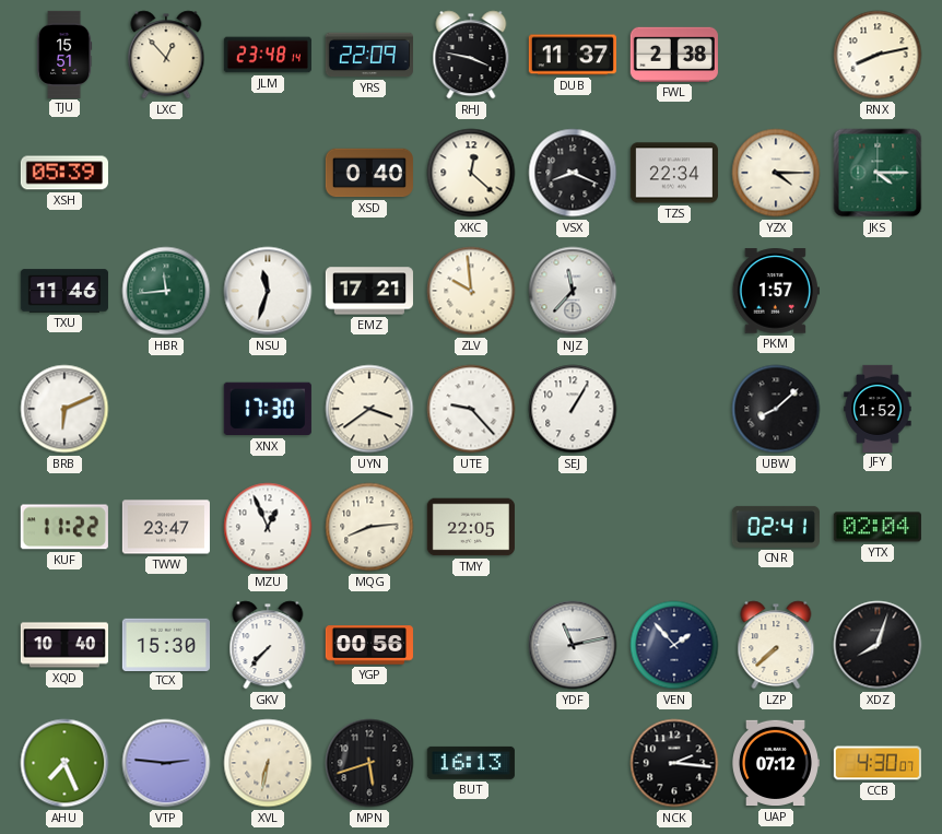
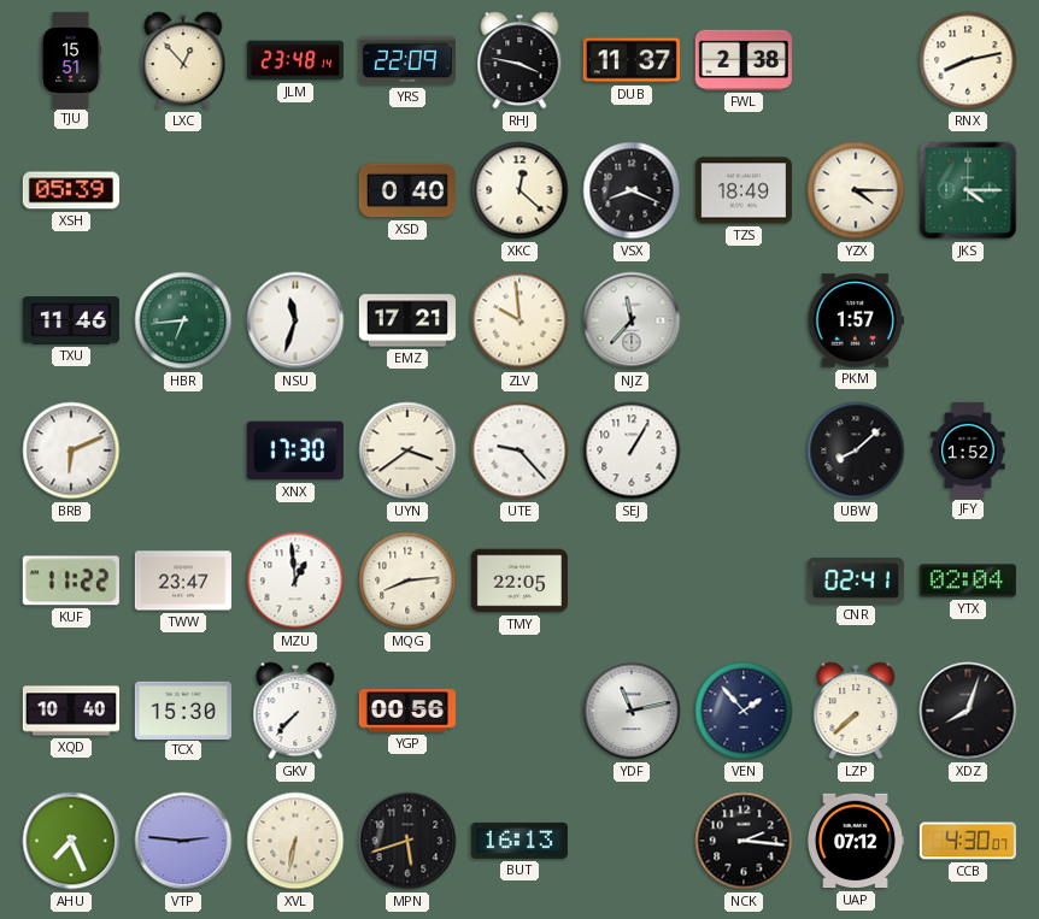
TZS: 22:34 -> 18:49
HBR: 11:44 -> 6:44
MZU: 12:56 -> 12:59
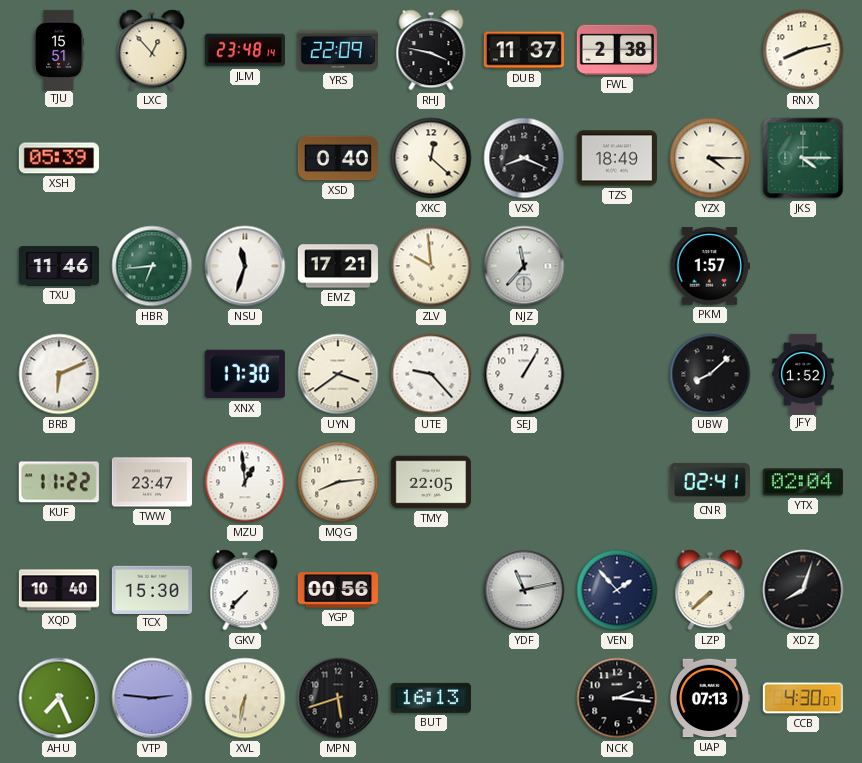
UAP: 07:12 -> 07:13
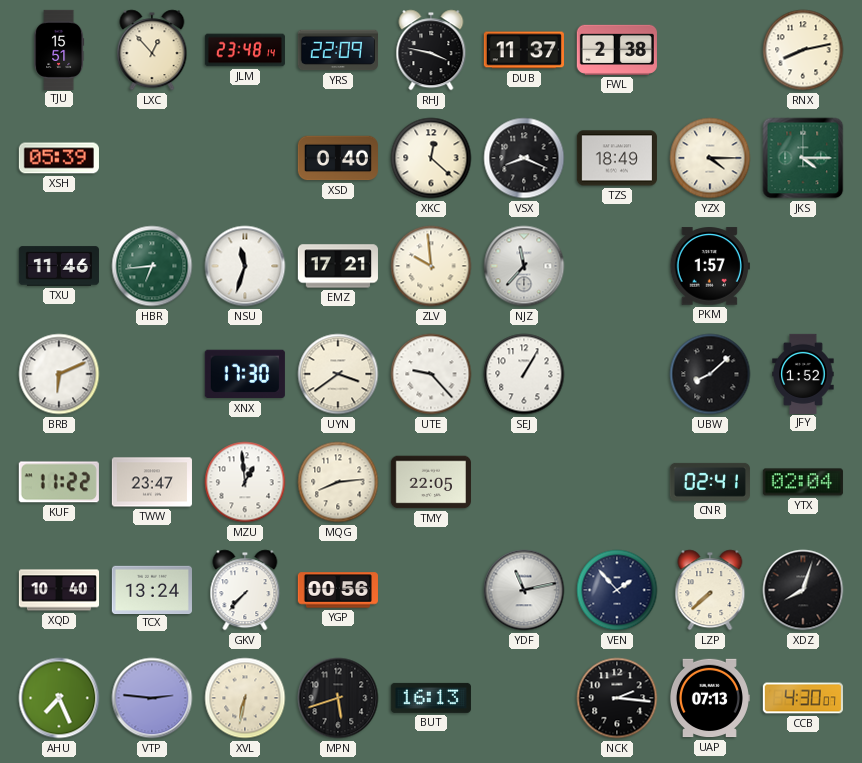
TCX: 15:30 -> 13:24
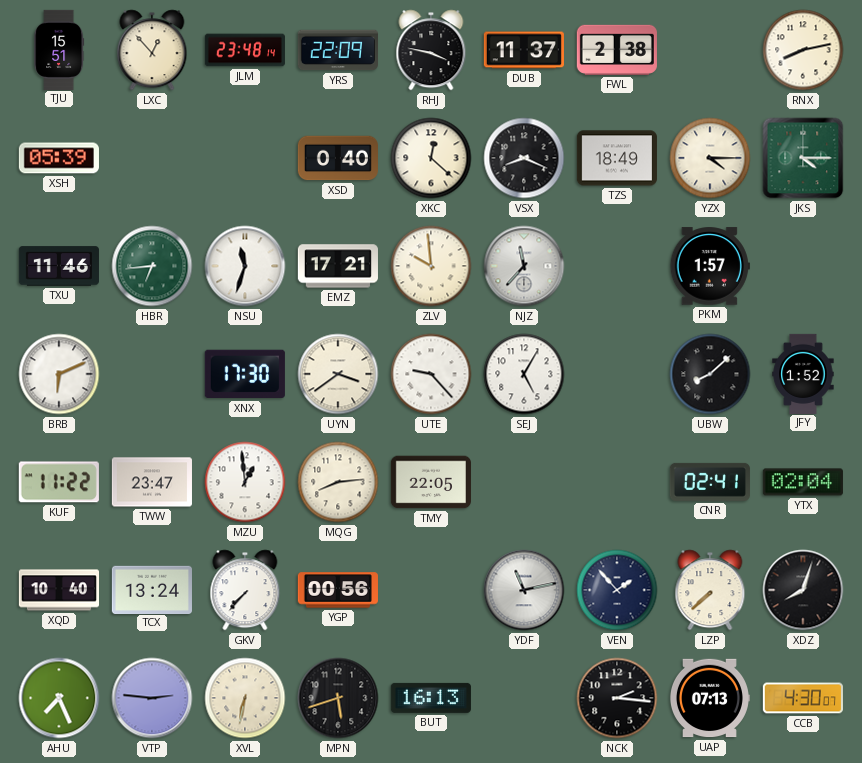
SEJ: 1:05 -> 5:05
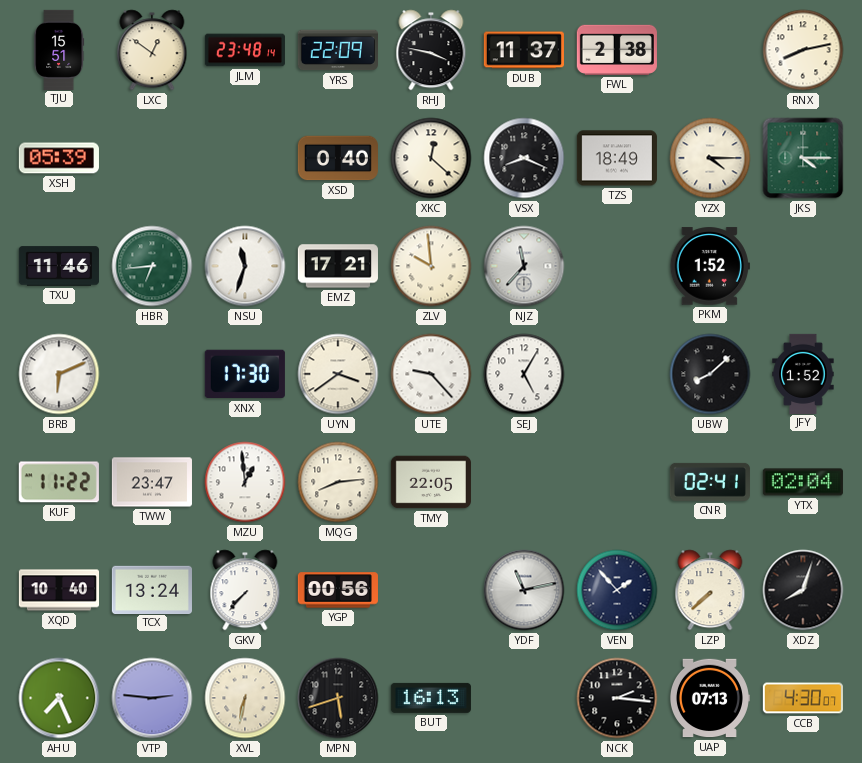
LXC: 12:53 -> 12:51
PKM: 1:57 -> 1:52
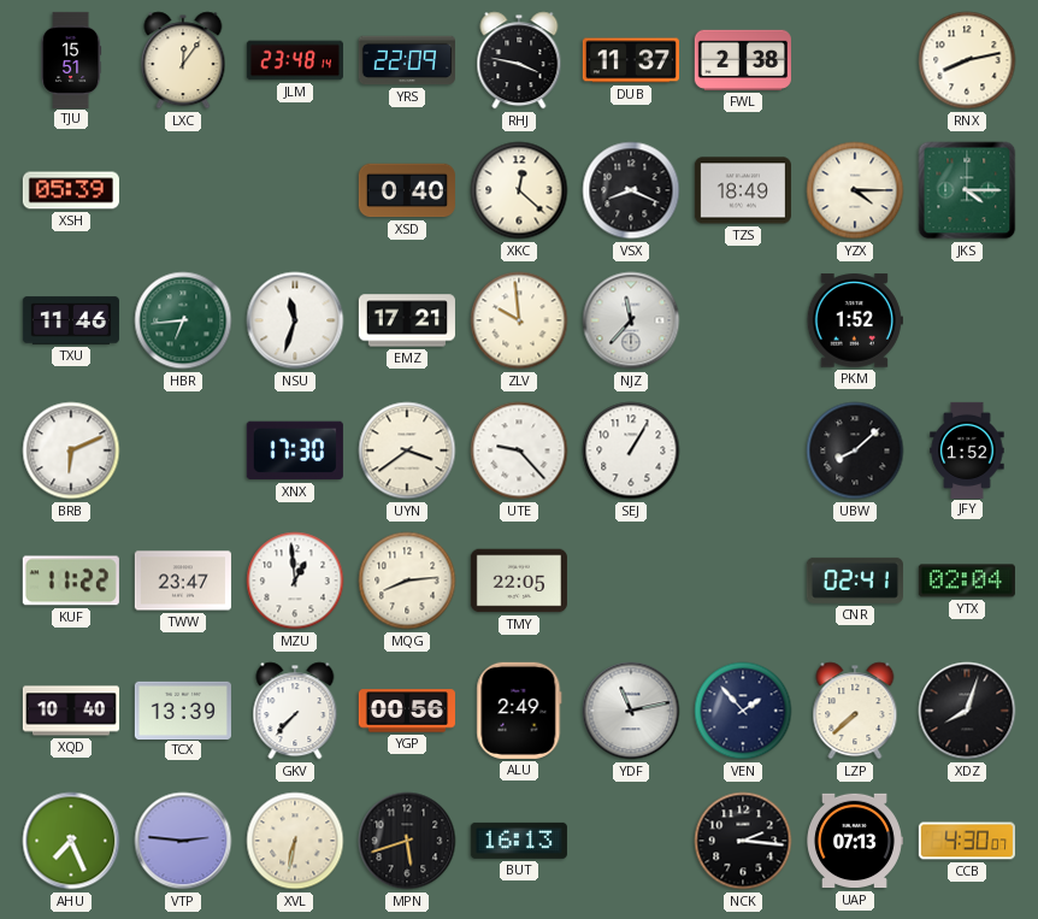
LXC: 12:51 -> 12:06
SEJ: 5:05 -> 1:05
TCX: 13:24 -> 13:39
ALU: none -> 2:49
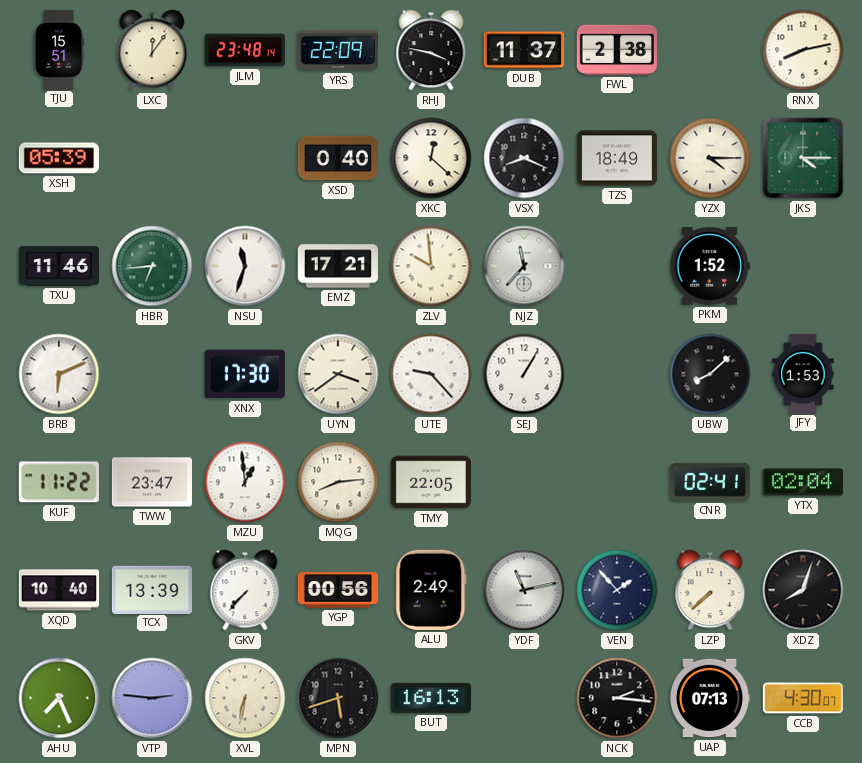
JFY: 1:52 -> 1:53
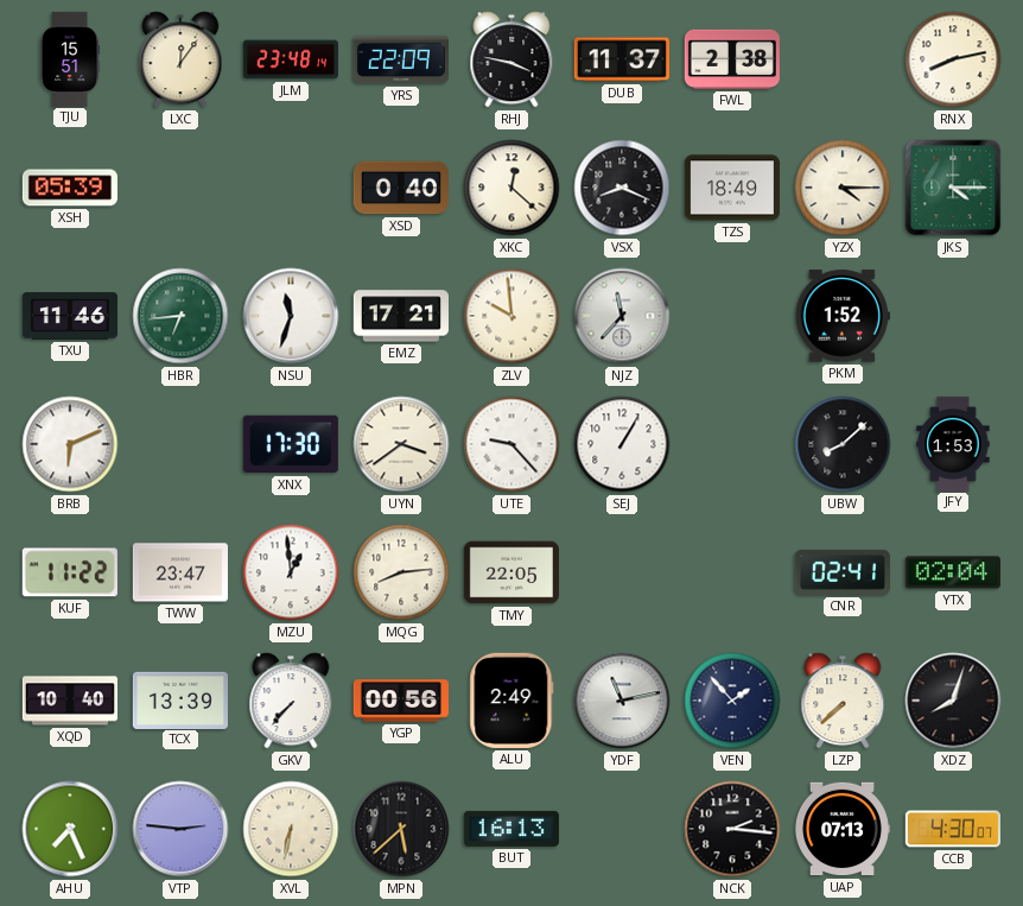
MPN: 5:42 -> 5:38
